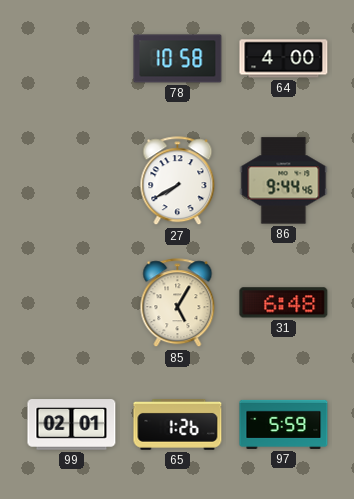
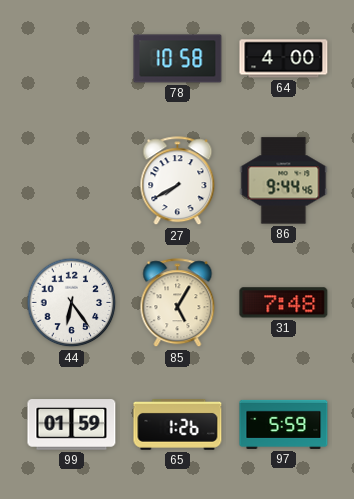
44: none -> 6:24
31: 6:48 -> 7:48
99: 02:01 -> 01:59
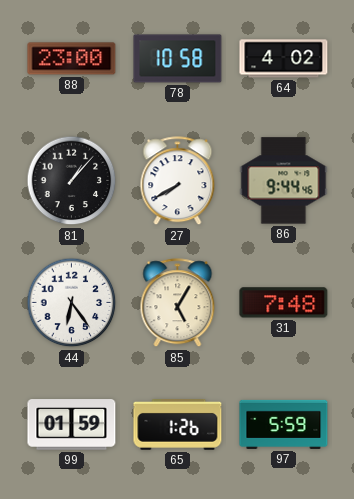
88: none -> 23:00
64: 4:00 -> 4:02
81: none -> 1:07
